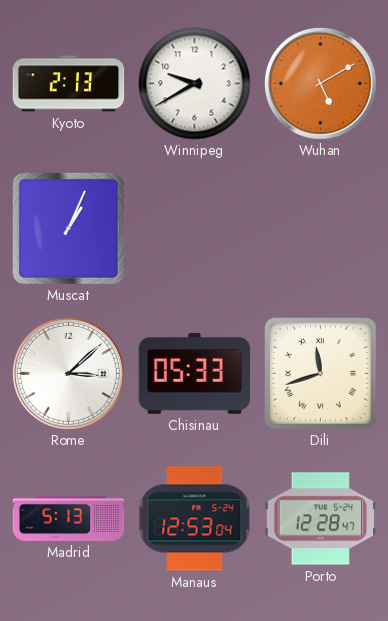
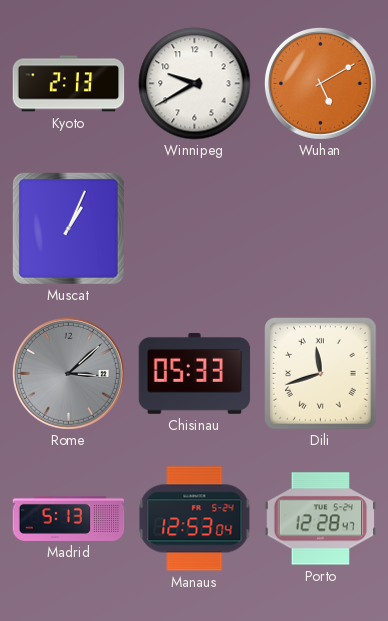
Rome dial: white -> grey
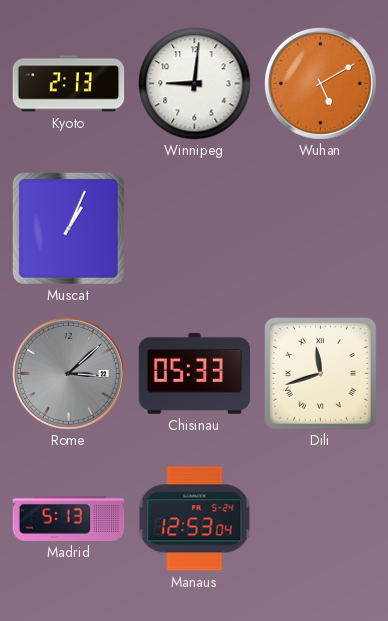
Winnipeg: 9:40 -> 9:01
Porto: 12:28 -> none
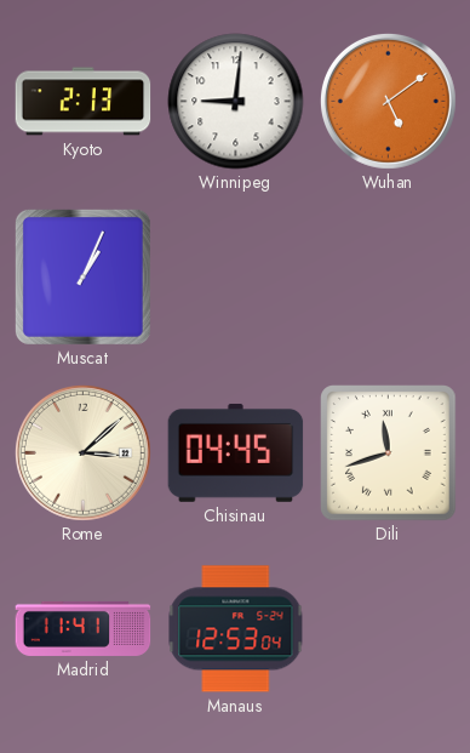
Wuhan: 5:10 -> 5:09
Rome dial: grey -> cream
Chisinau: 05:33 -> 04:45
Madrid: 5:13 -> 11:41
